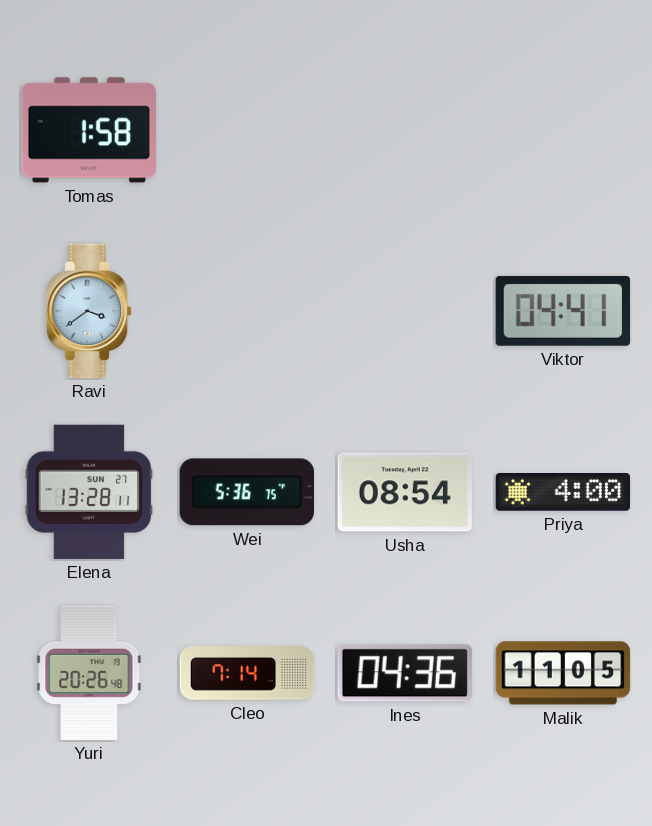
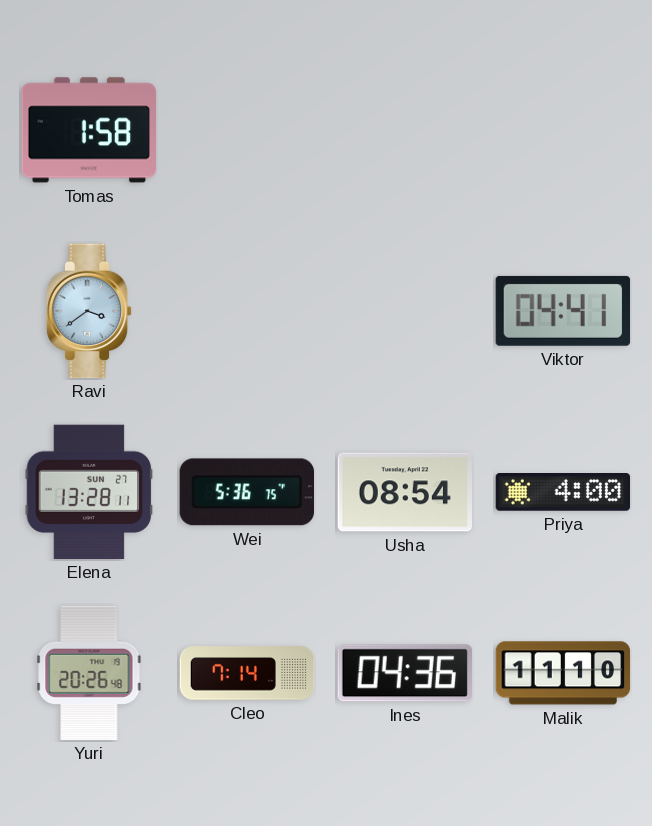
Malik: 11:05 -> 11:10
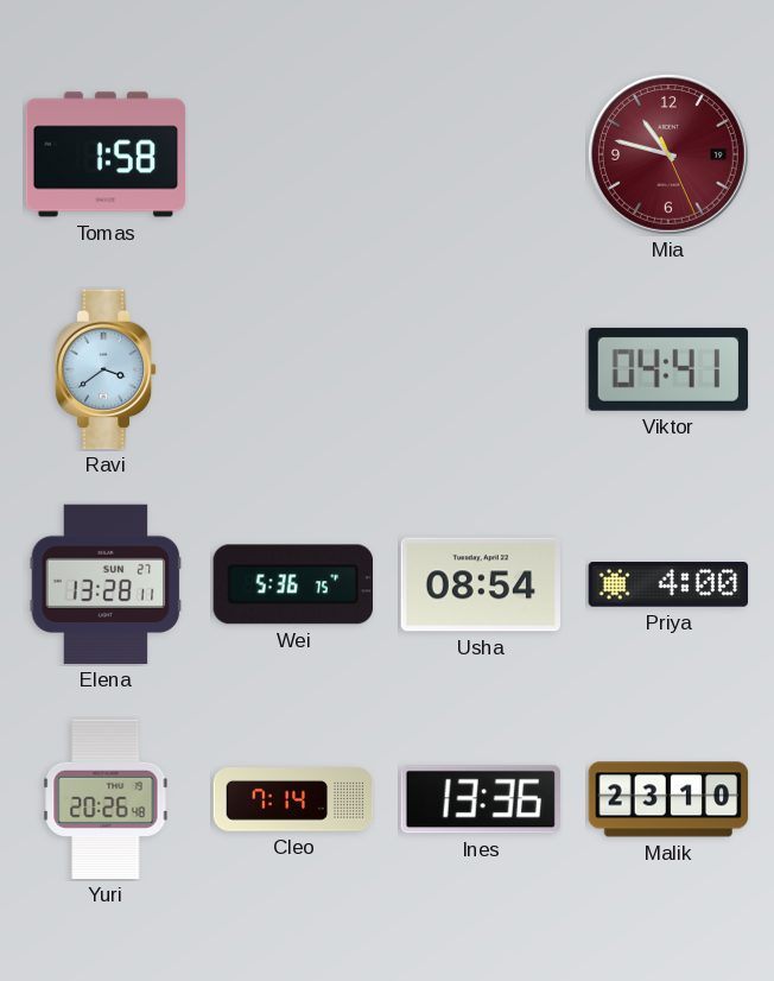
Mia: none -> 10:47
Ines: 04:36 -> 13:36
Malik: 11:10 -> 23:10
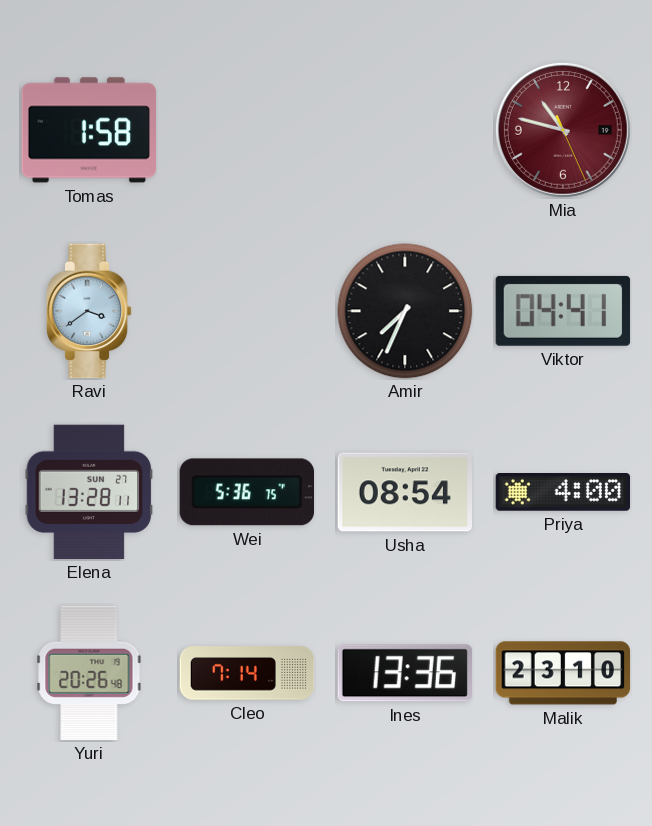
Amir: none -> 7:34
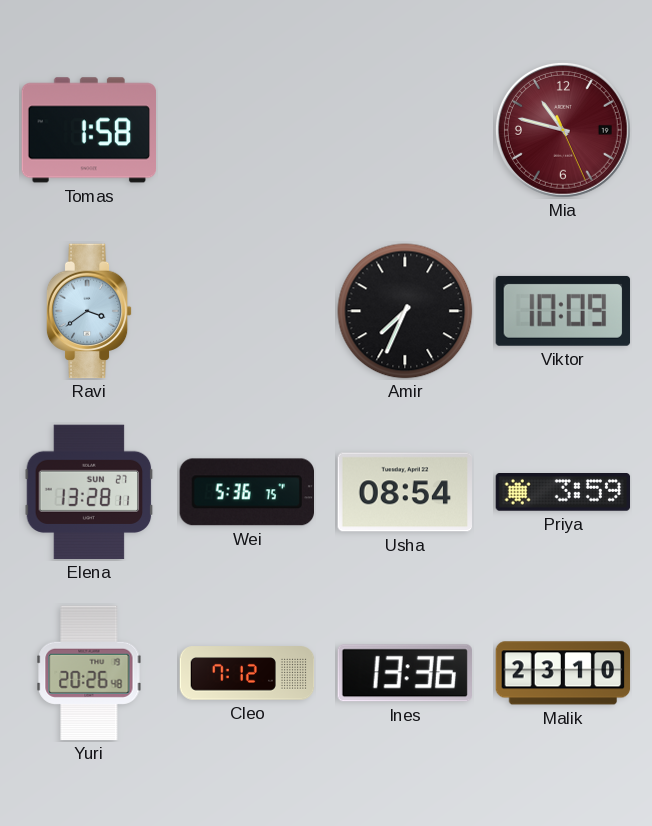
Viktor: 04:41 -> 10:09
Priya: 4:00 -> 3:59
Cleo: 7:14 -> 7:12
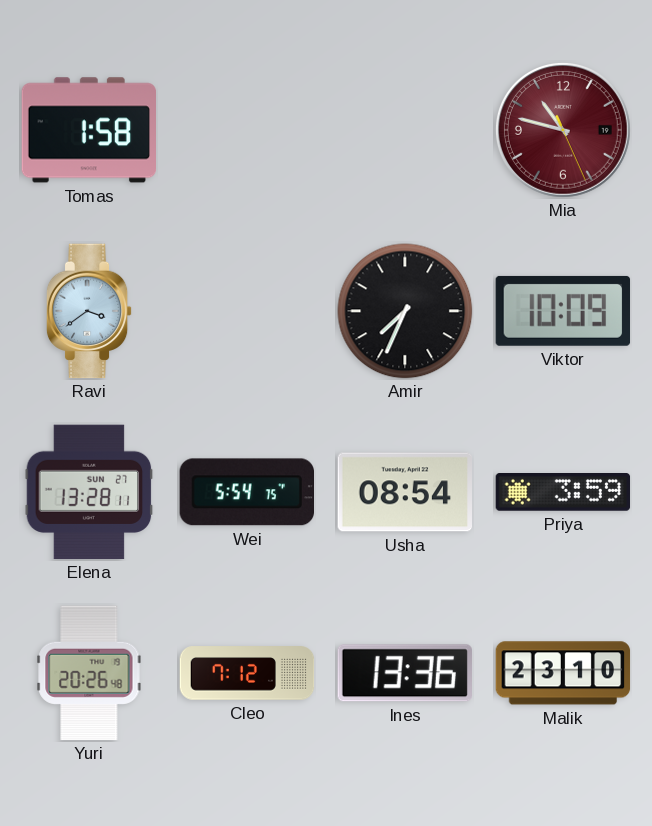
Wei: 5:36 -> 5:54
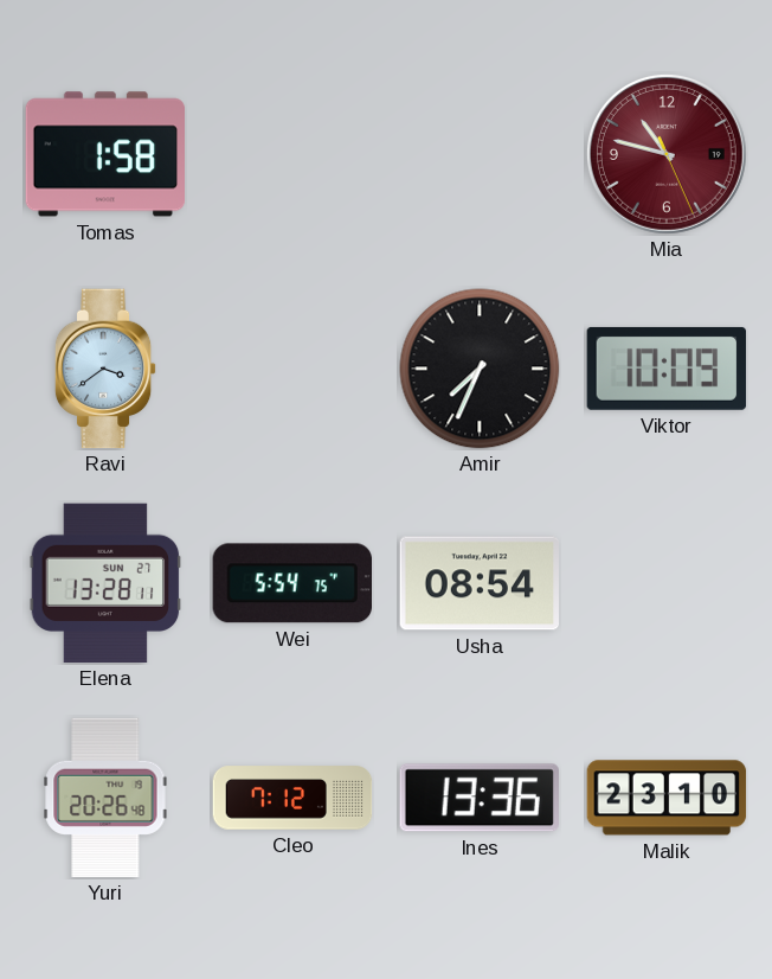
Priya: 3:59 -> none
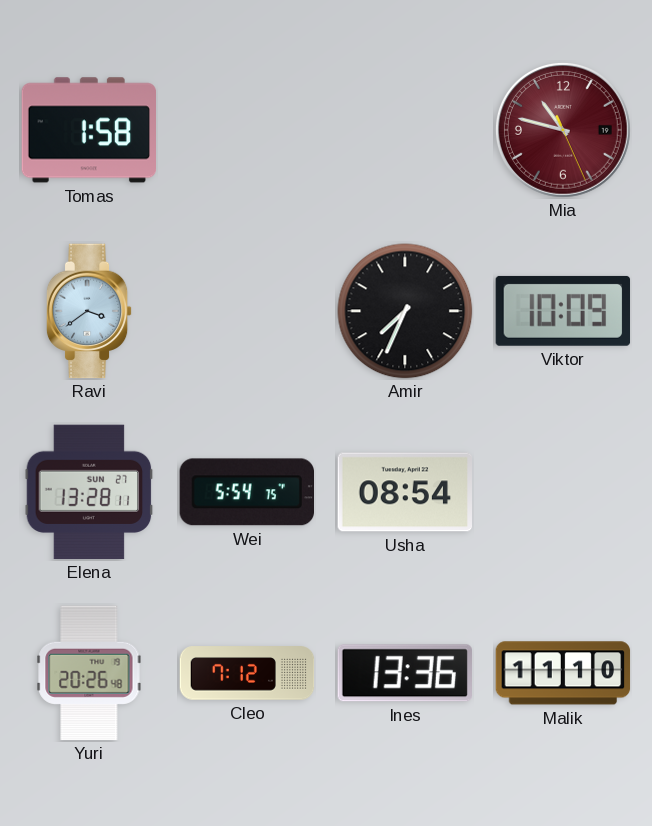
Malik: 23:10 -> 11:10
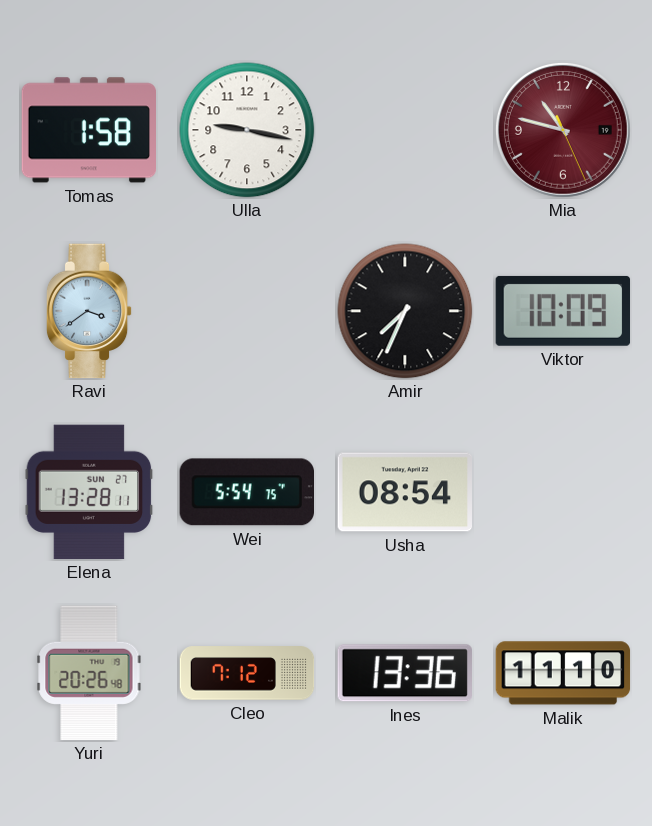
Ulla: none -> 9:17
